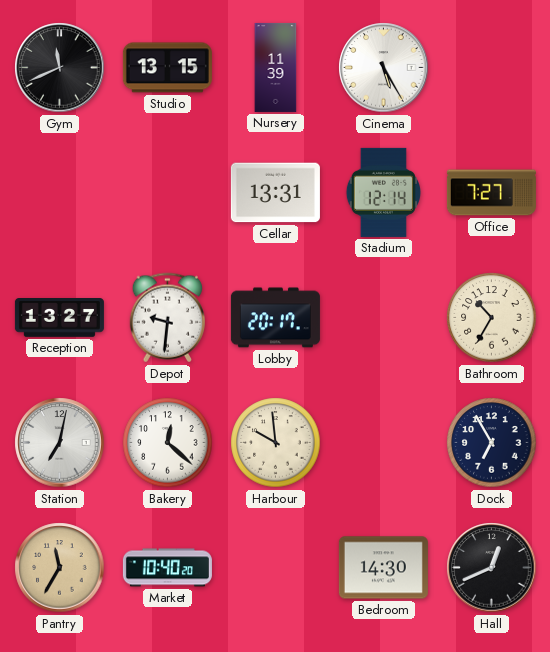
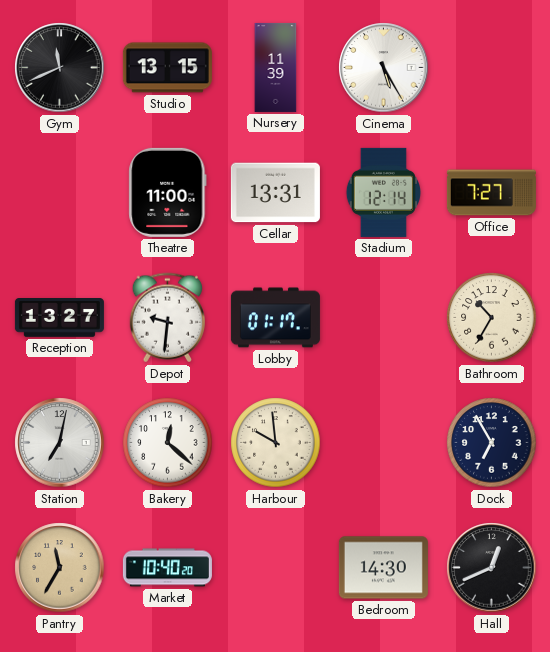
Theatre: none -> 11:00
Lobby: 20:17 -> 01:17
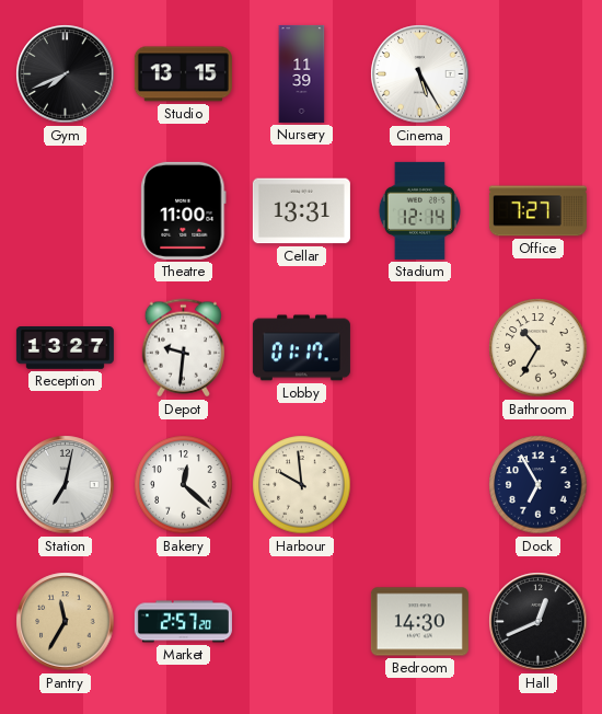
Gym: 11:41 -> 7:41
Market: 10:40 -> 2:57
